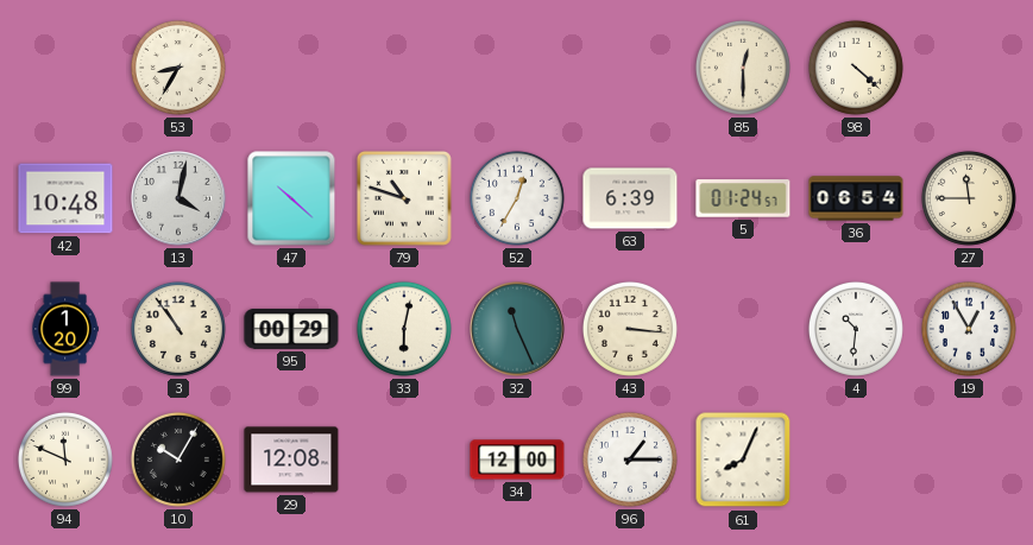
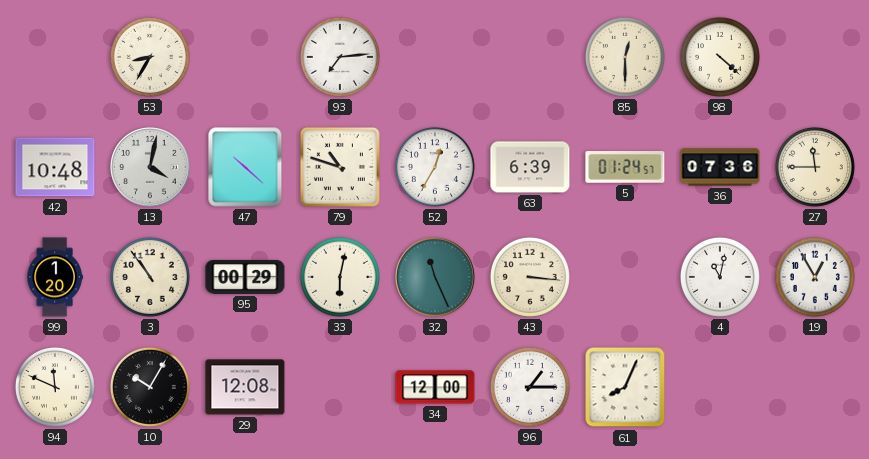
93: none -> 7:14
36: 06:54 -> 07:36
4: 10:31 -> 11:02
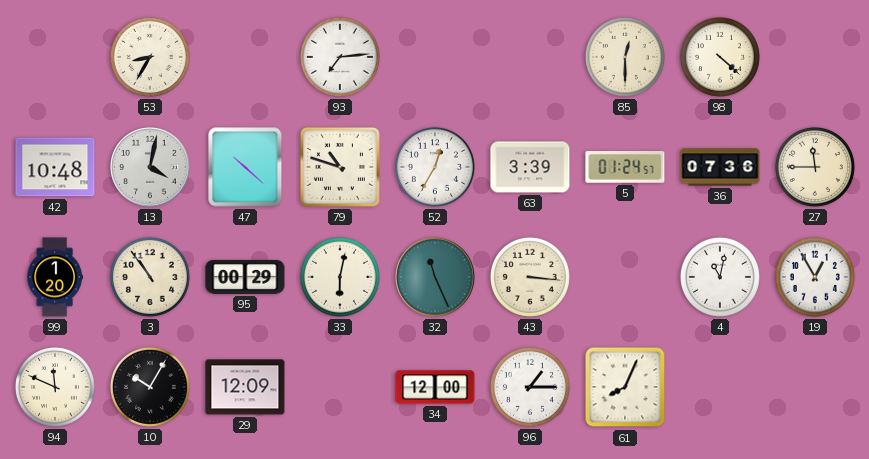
63: 6:39 -> 3:39
29: 12:08 -> 12:09
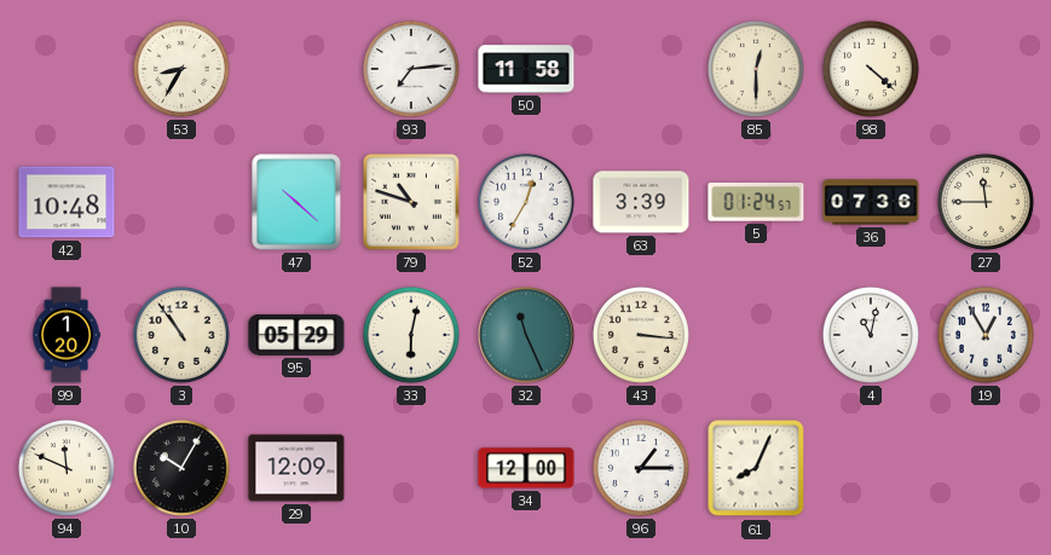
50: none -> 11:58
13: 4:02 -> none
95: 00:29 -> 05:29
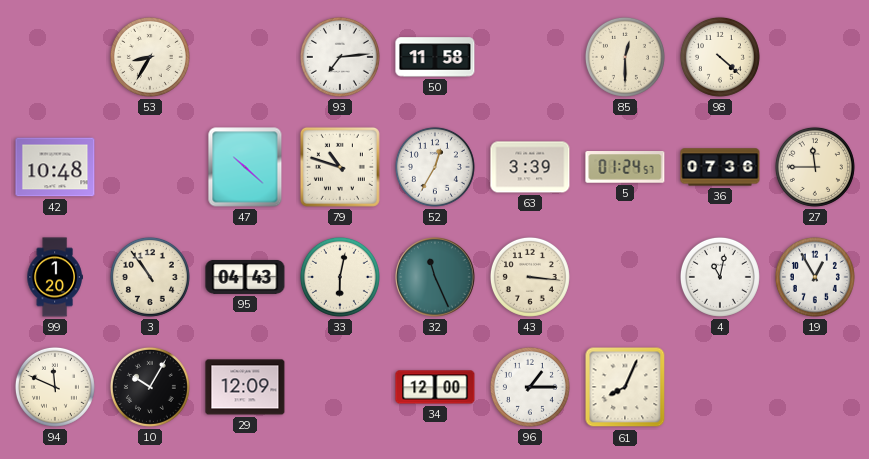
95: 05:29 -> 04:43
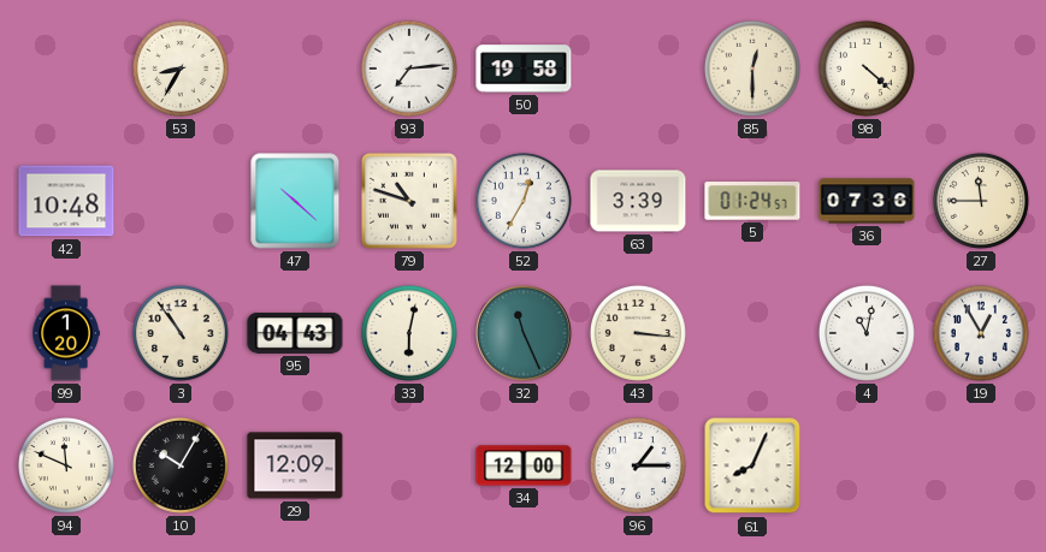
50: 11:58 -> 19:58
